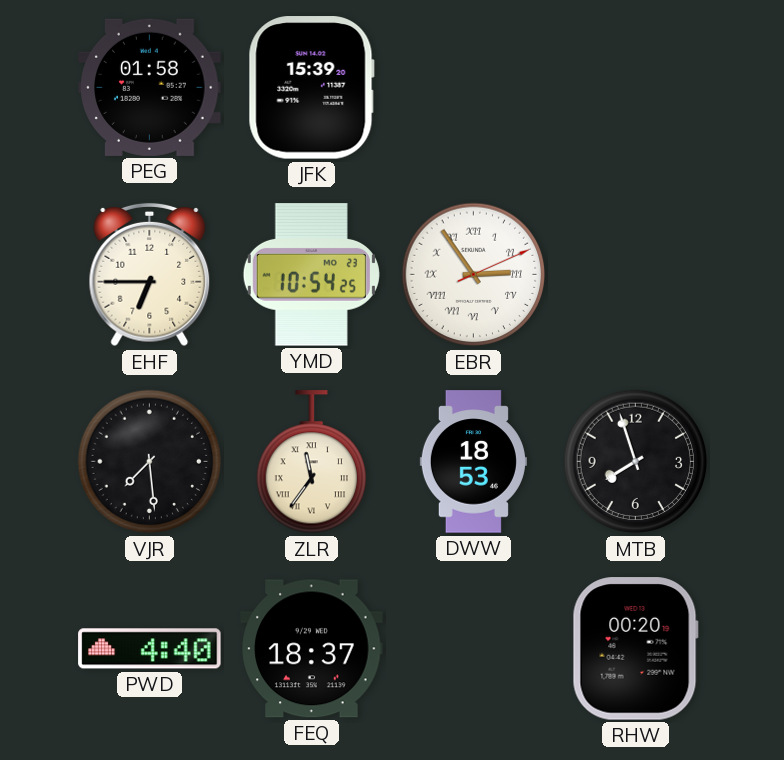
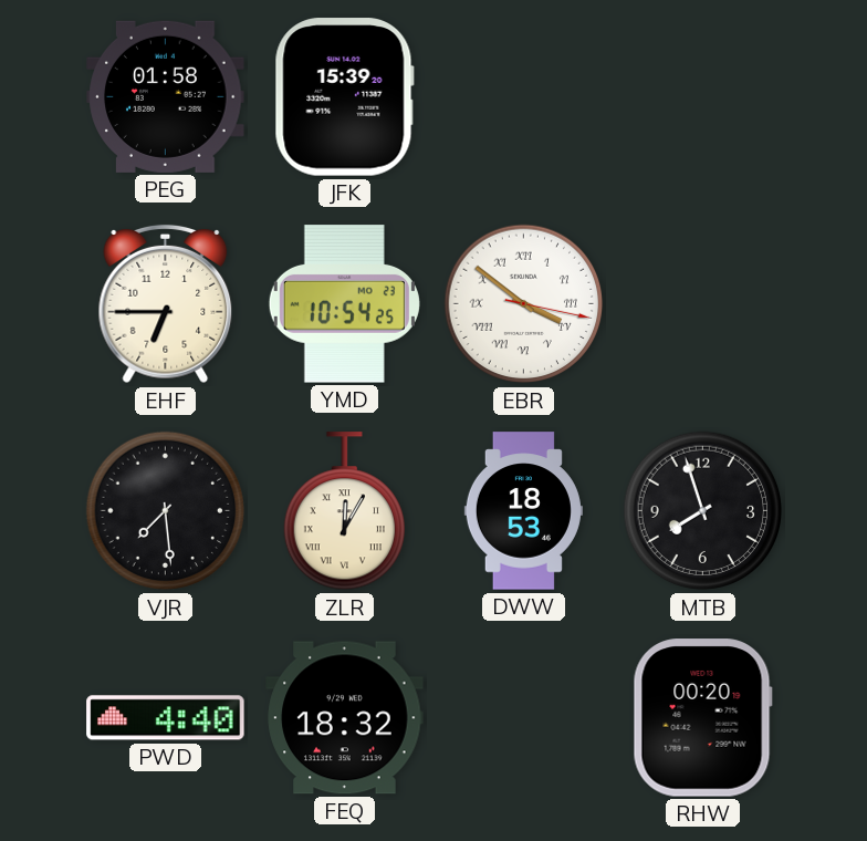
EBR: 2:54 -> 3:51
ZLR: 11:36 -> 12:05
FEQ: 18:37 -> 18:32
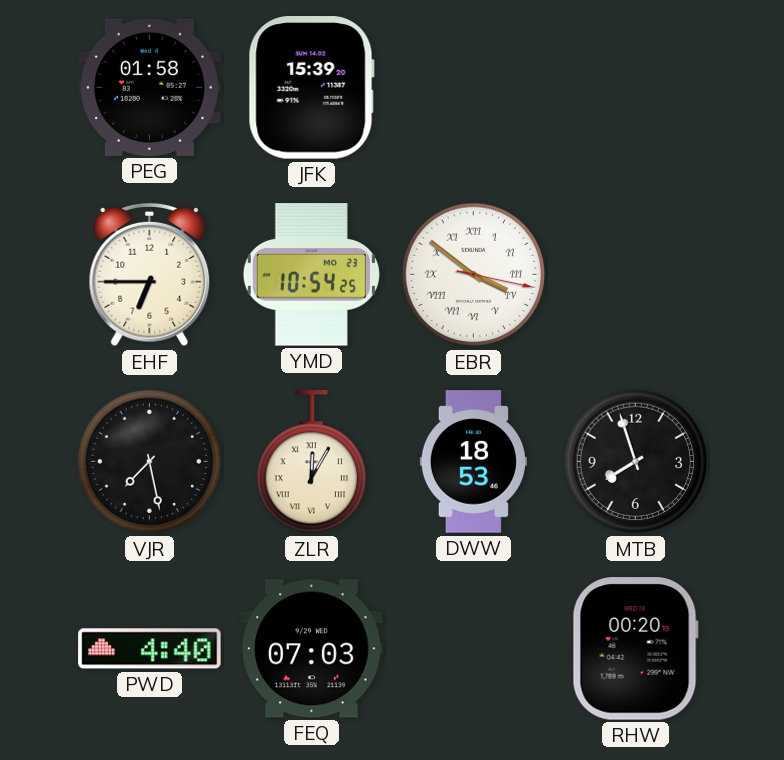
VJR: 7:29 -> 7:28
FEQ: 18:32 -> 07:03
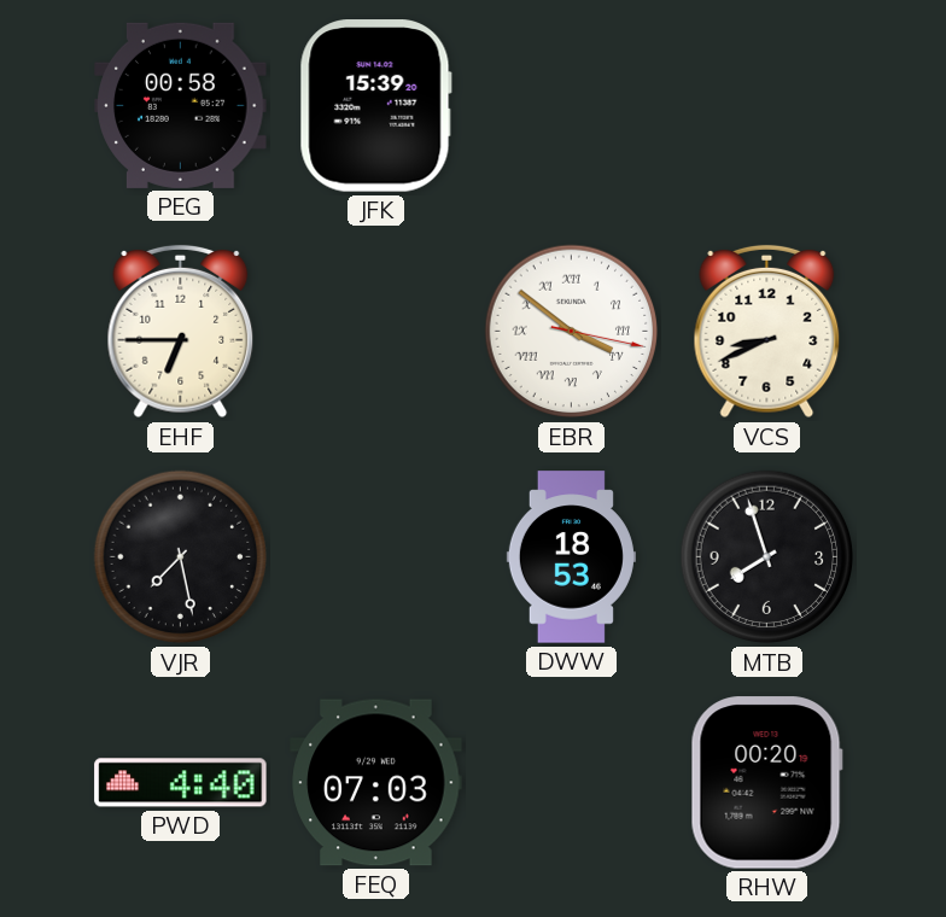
PEG: 01:58 -> 00:58
YMD: 10:54 -> none
VCS: none -> 8:41
ZLR: 12:05 -> none
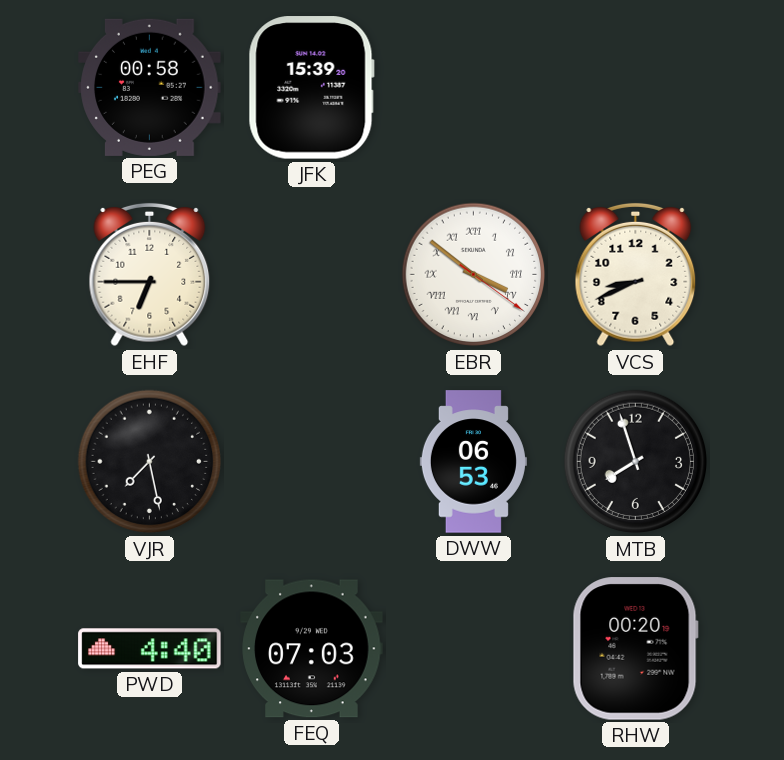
EBR: 3:51:17 -> 3:51:21
DWW: 18:53 -> 06:53
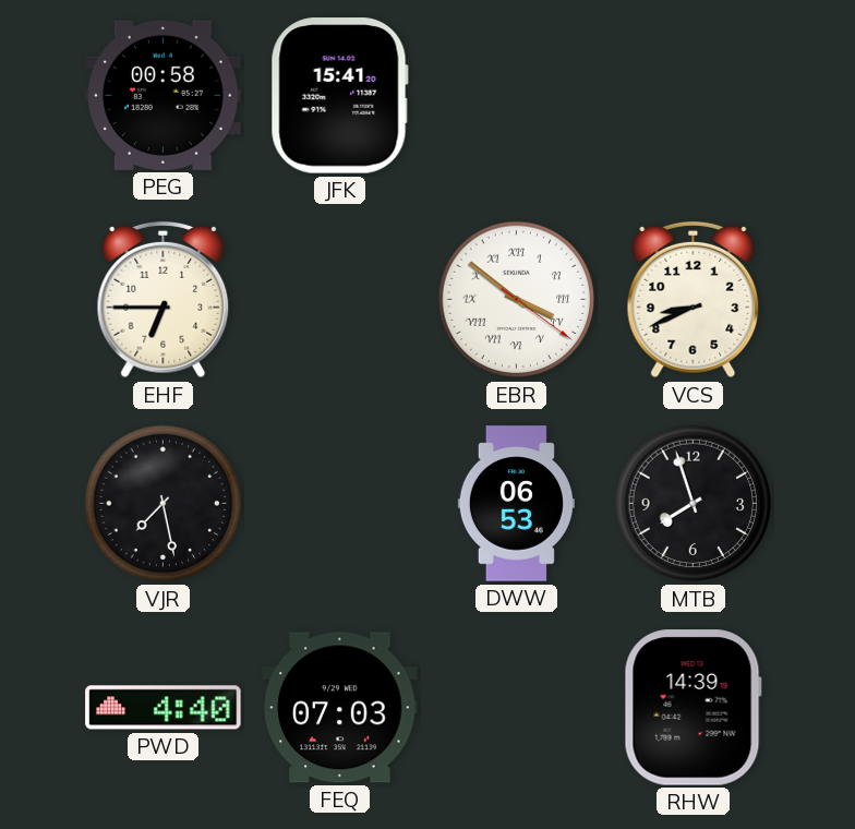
JFK: 15:39 -> 15:41
RHW: 00:20 -> 14:39
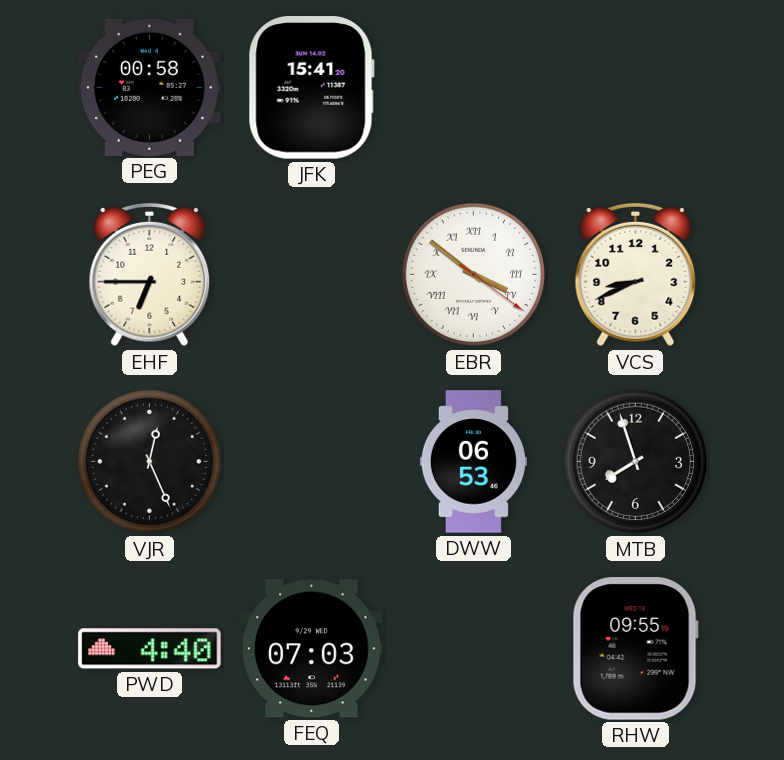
VJR: 7:28 -> 12:26
RHW: 14:39 -> 09:55
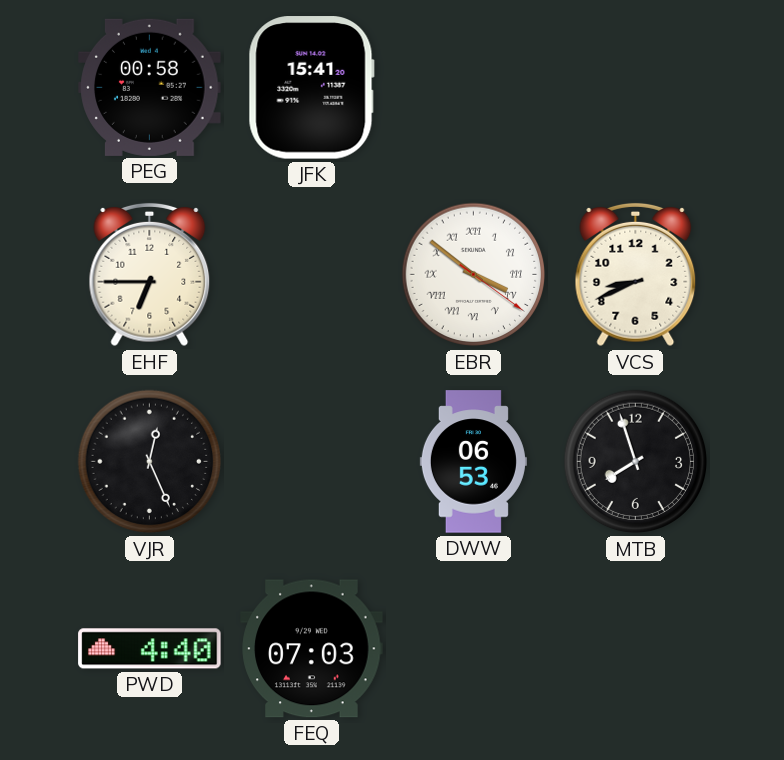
RHW: 09:55 -> none
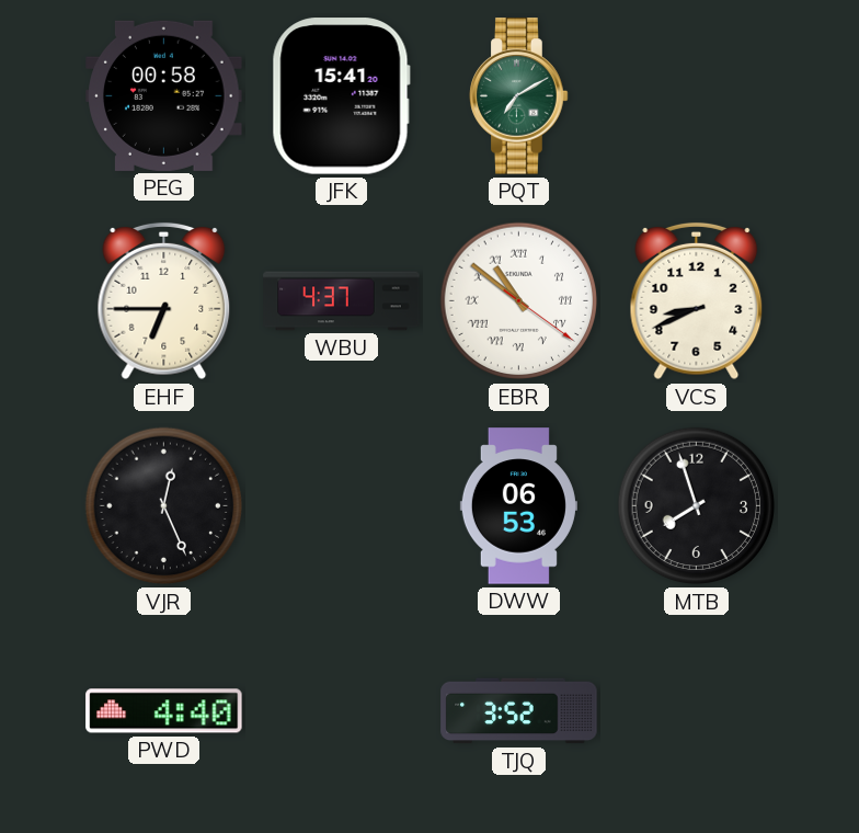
PQT: none -> 7:10
WBU: none -> 4:37
EBR: 3:51 -> 10:51
FEQ: 07:03 -> none
TJQ: none -> 3:52
